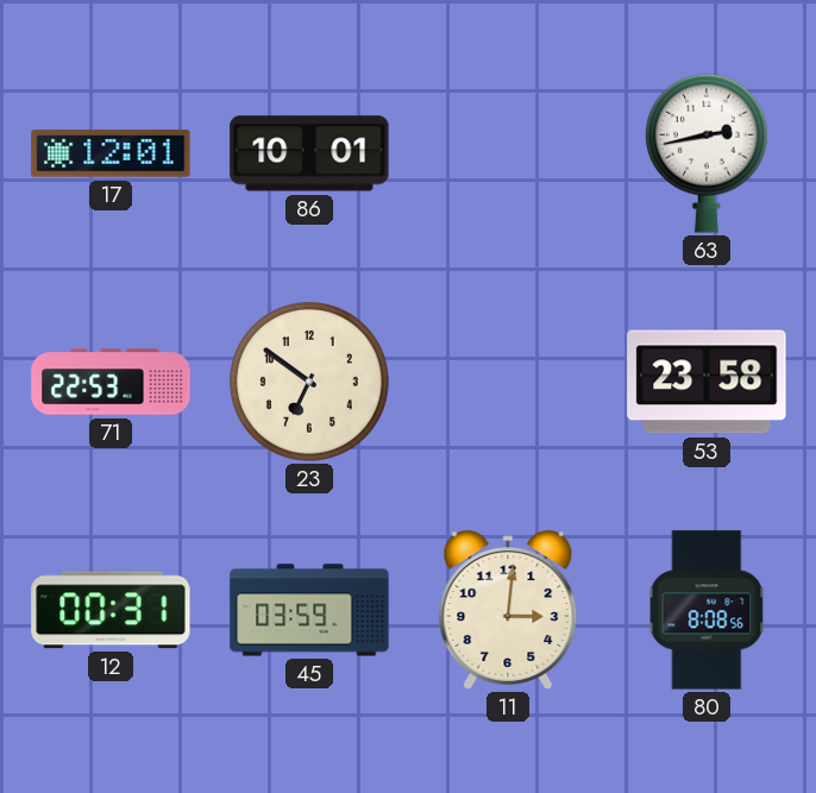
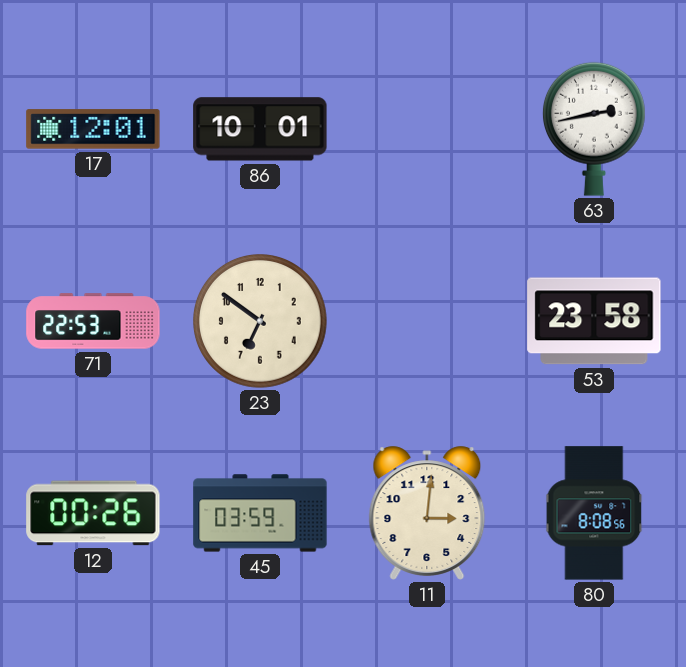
12: 00:31 -> 00:26
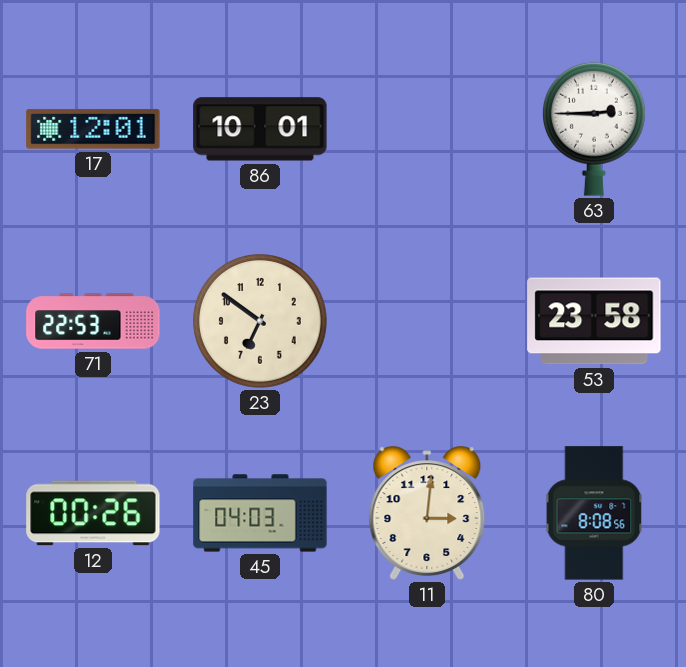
63: 2:43 -> 2:45
45: 03:59 -> 04:03
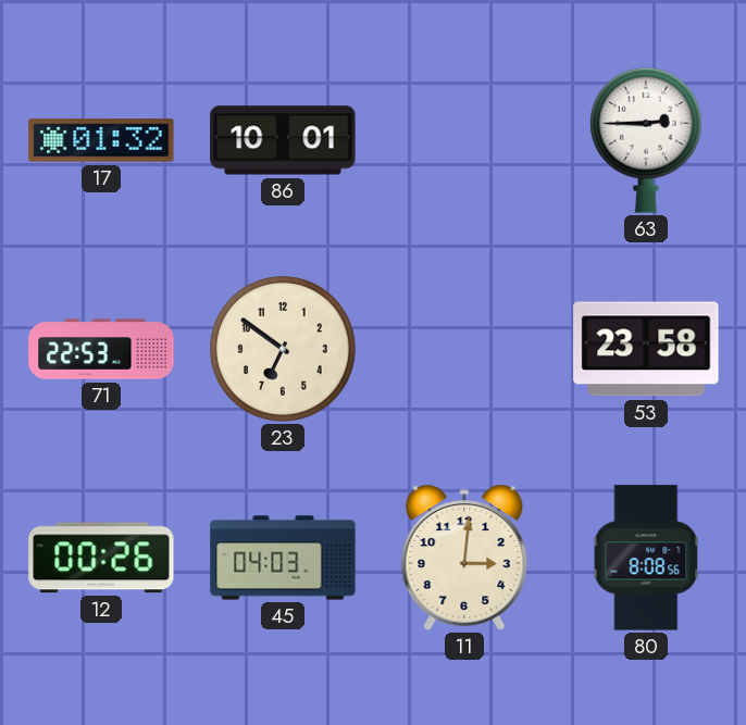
17: 12:01 -> 01:32
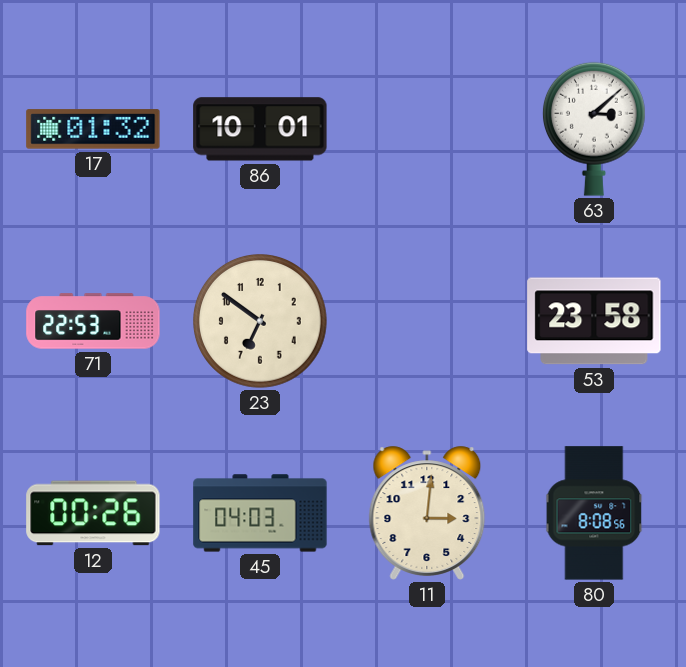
63: 2:45 -> 3:08
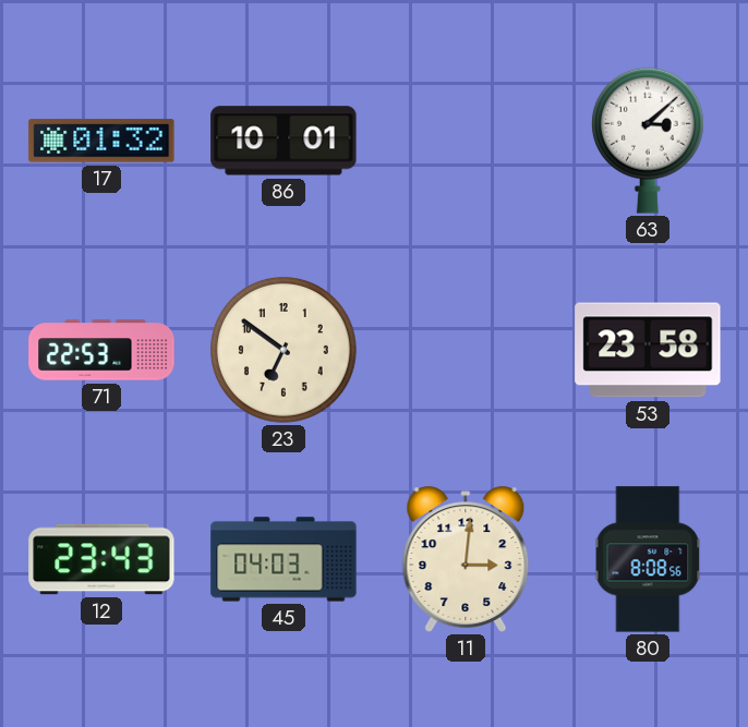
12: 00:26 -> 23:43
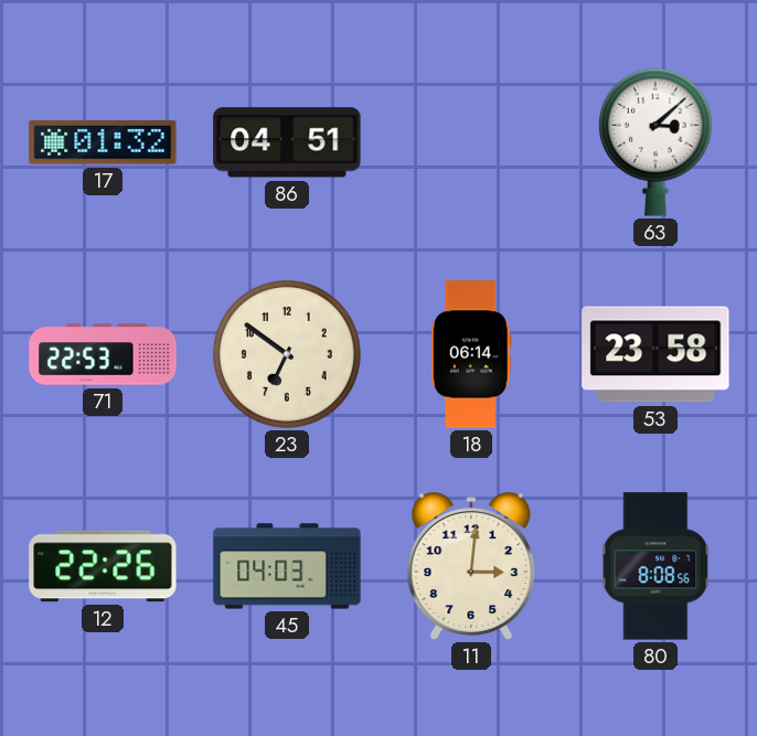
86: 10:01 -> 04:51
18: none -> 06:14
12: 23:43 -> 22:26
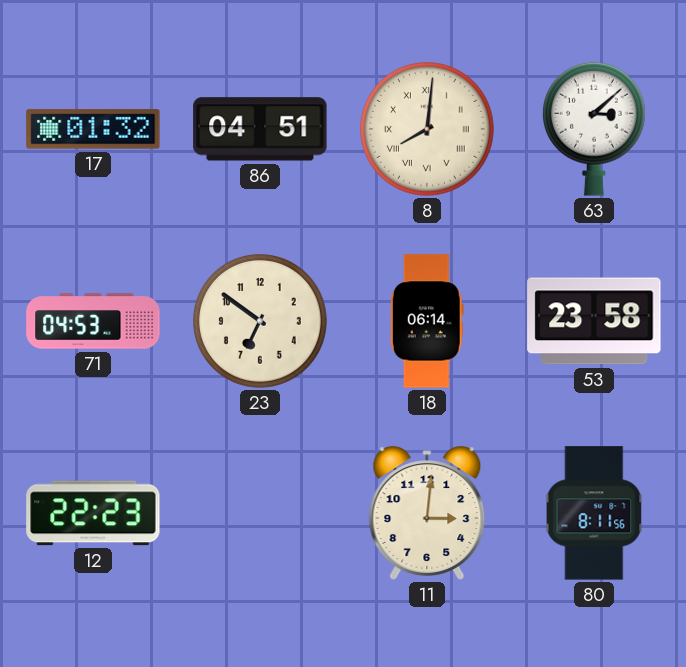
8: none -> 8:01
71: 22:53 -> 04:53
12: 22:26 -> 22:23
45: 04:03 -> none
80: 8:08 -> 8:11
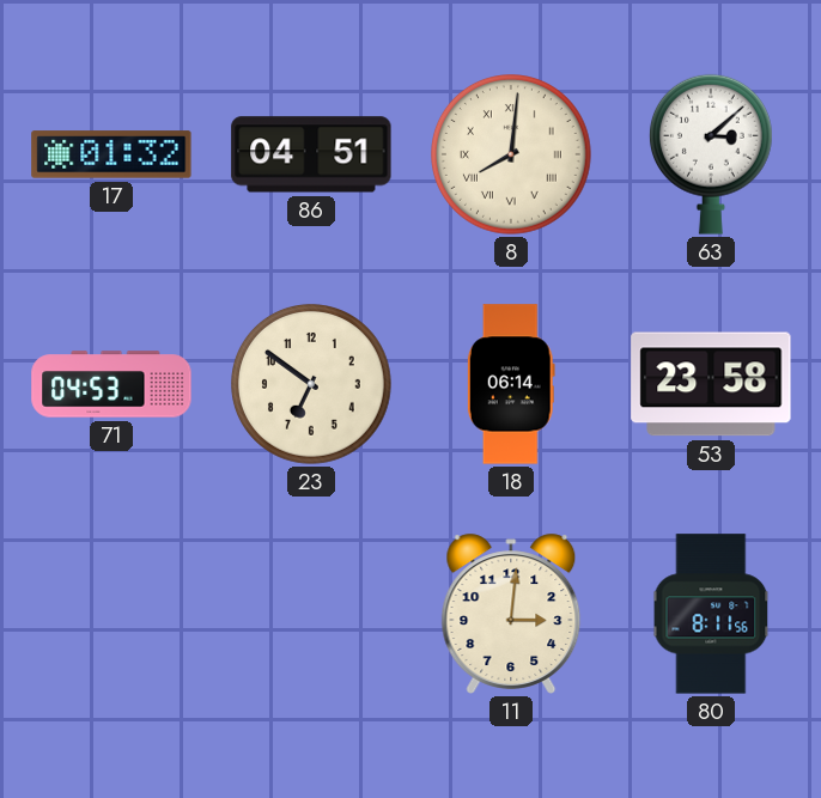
12: 22:23 -> none
